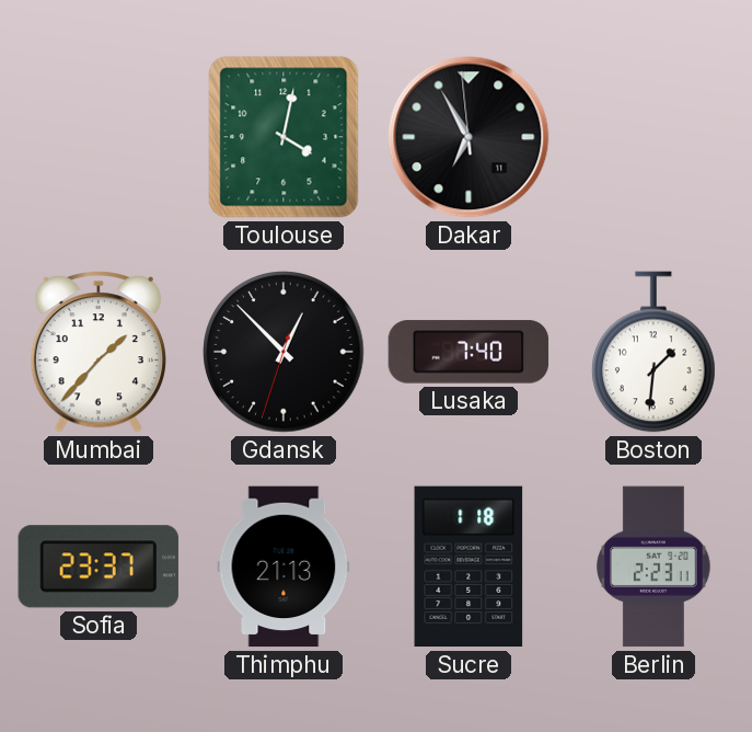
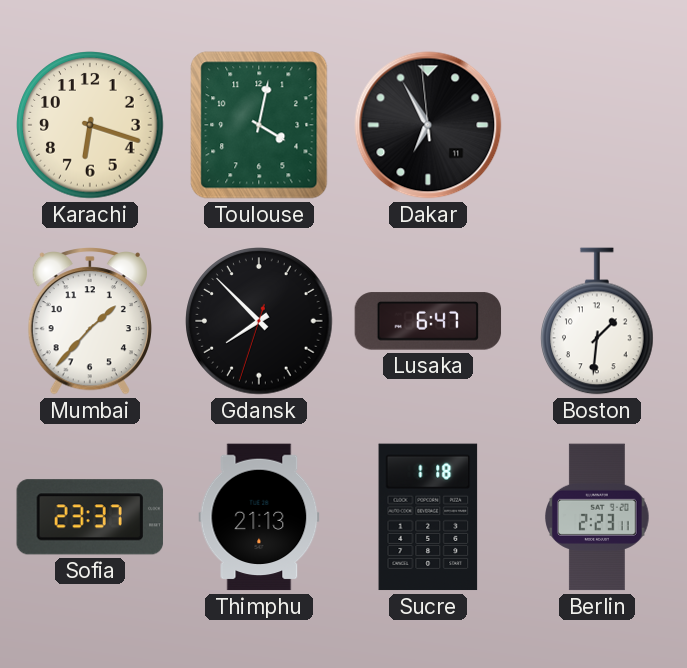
Karachi: none -> 6:18
Gdansk: 12:52 -> 7:52
Lusaka: 7:40 -> 6:47
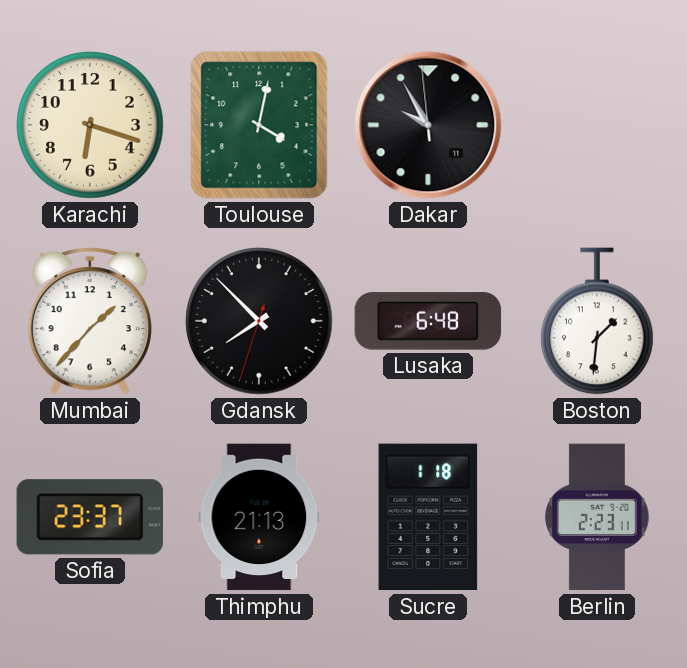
Dakar: 6:54 -> 9:54
Lusaka: 6:47 -> 6:48
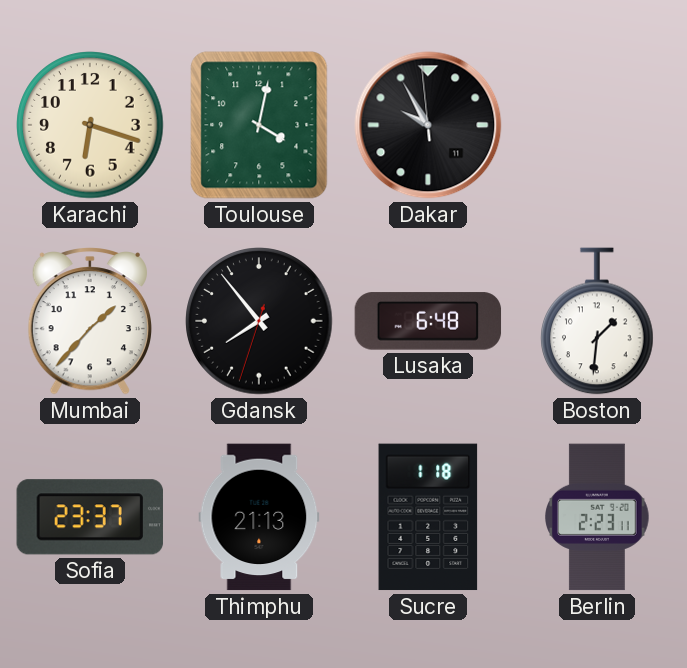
Gdansk: 7:52 -> 7:53
